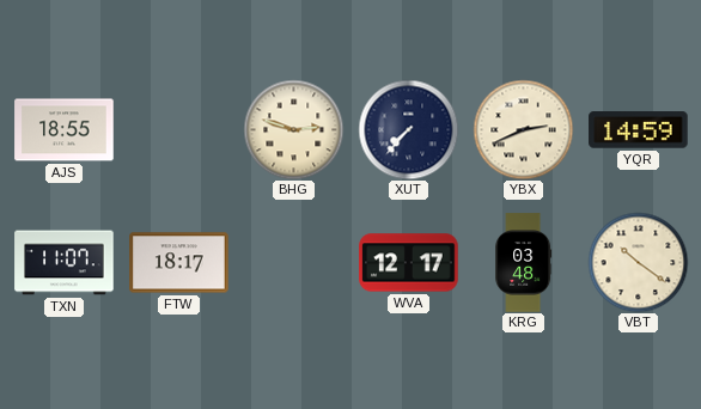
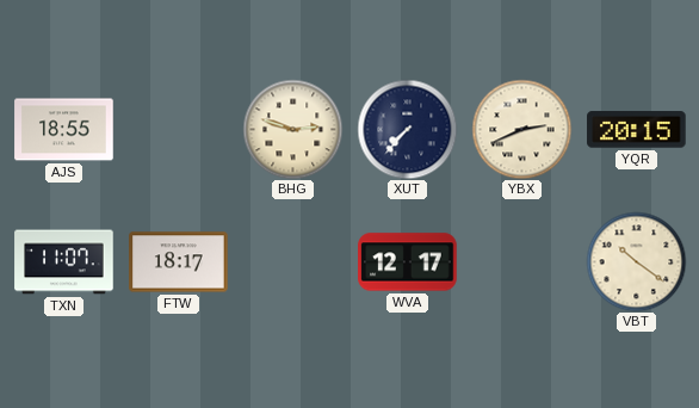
YQR: 14:59 -> 20:15
KRG: 03:48 -> none
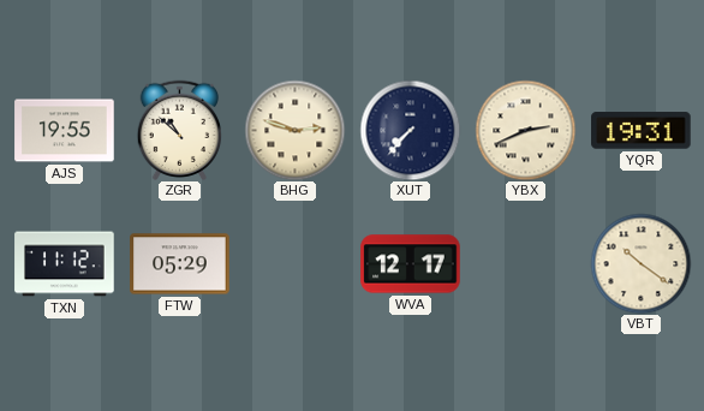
AJS: 18:55 -> 19:55
ZGR: none -> 10:52
YQR: 20:15 -> 19:31
TXN: 11:07 -> 11:12
FTW: 18:17 -> 05:29
